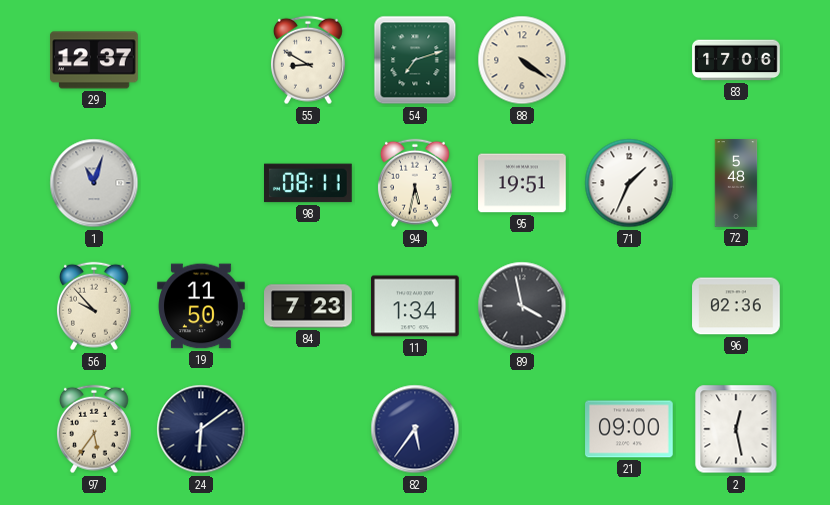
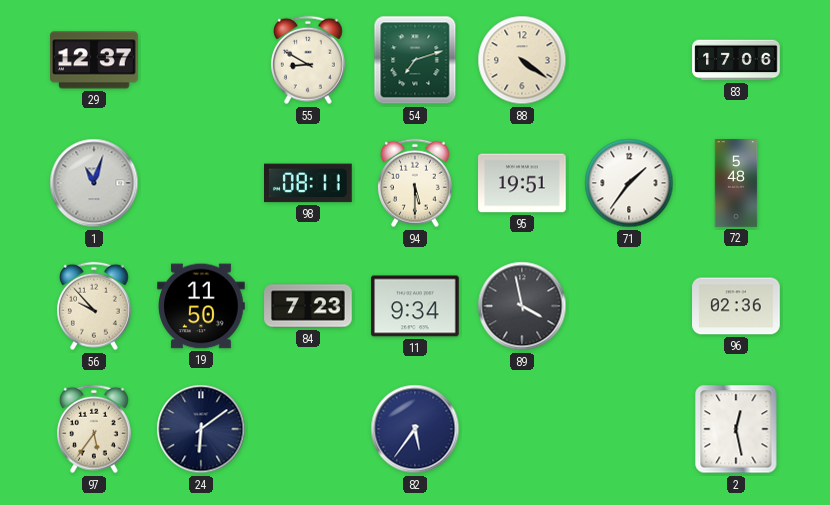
94: 5:32 -> 5:30
71: 1:34 -> 1:36
11: 1:34 -> 9:34
21: 09:00 -> none
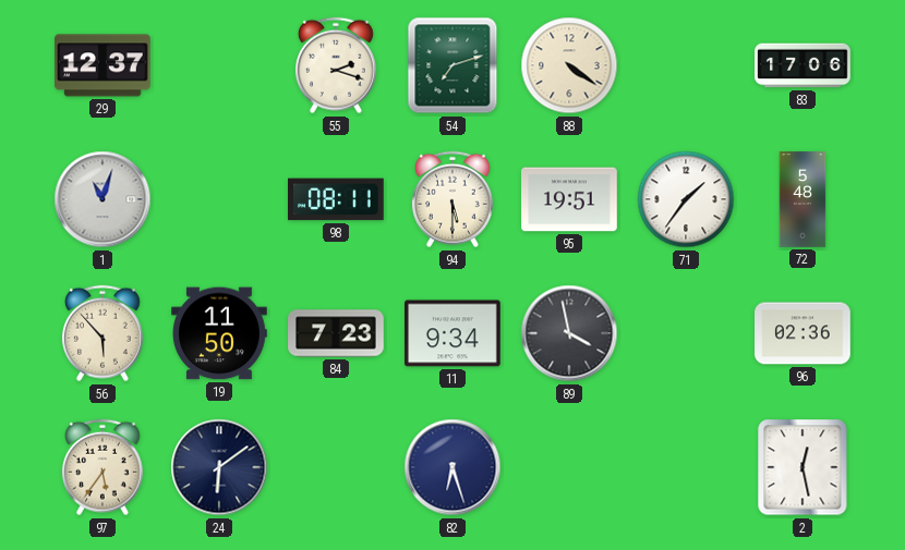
55: 8:50 -> 2:18
56: 9:53 -> 5:53
82: 5:36 -> 6:27
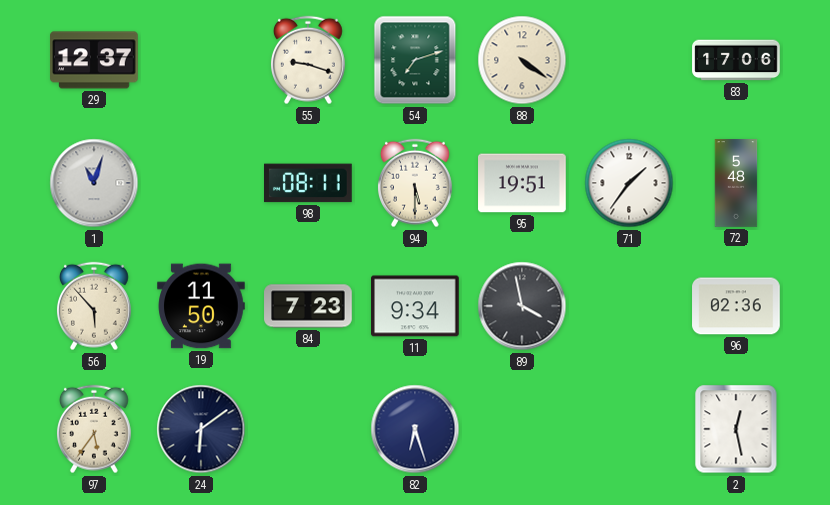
55: 2:18 -> 9:18
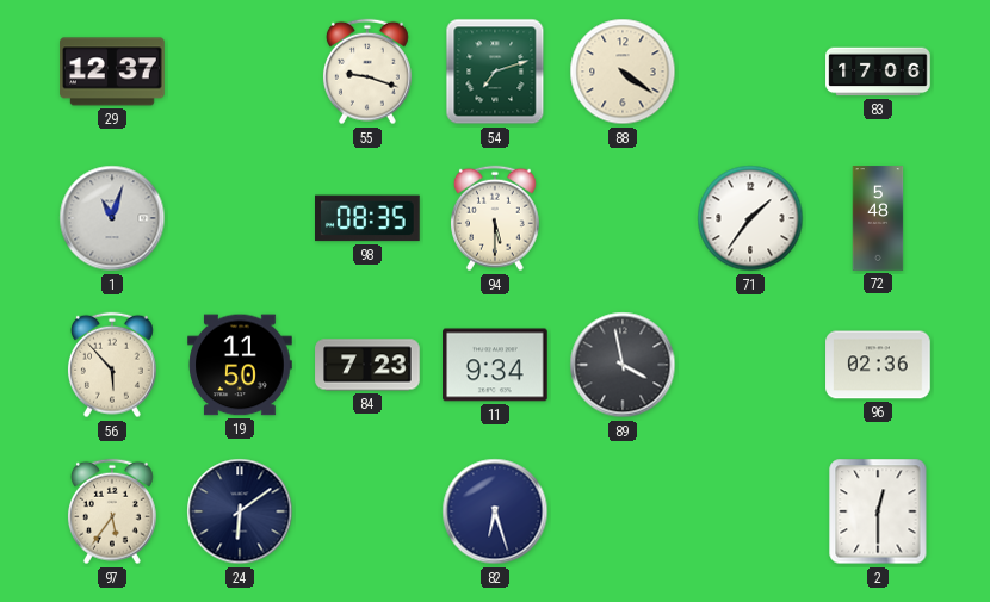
98: 08:11 -> 08:35
95: 19:51 -> none
2: 12:28 -> 12:30
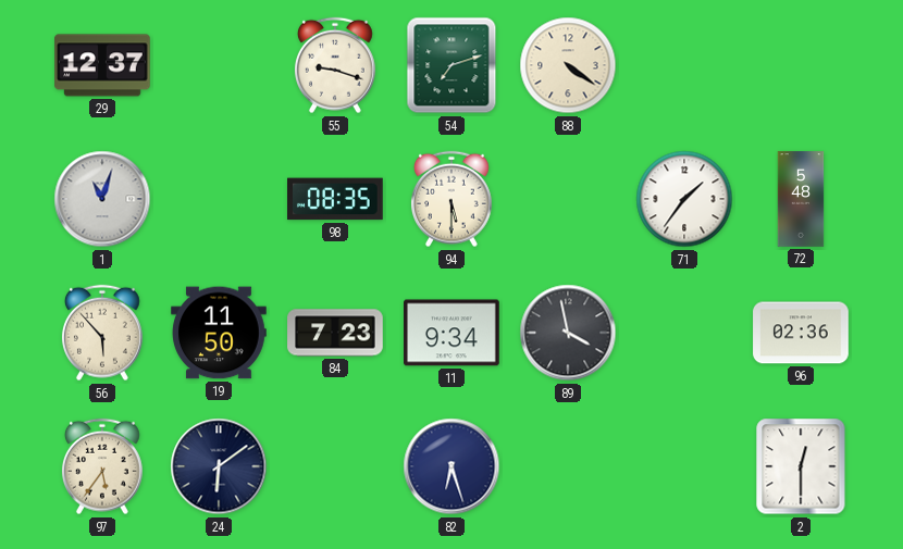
83: 17:06 -> none
